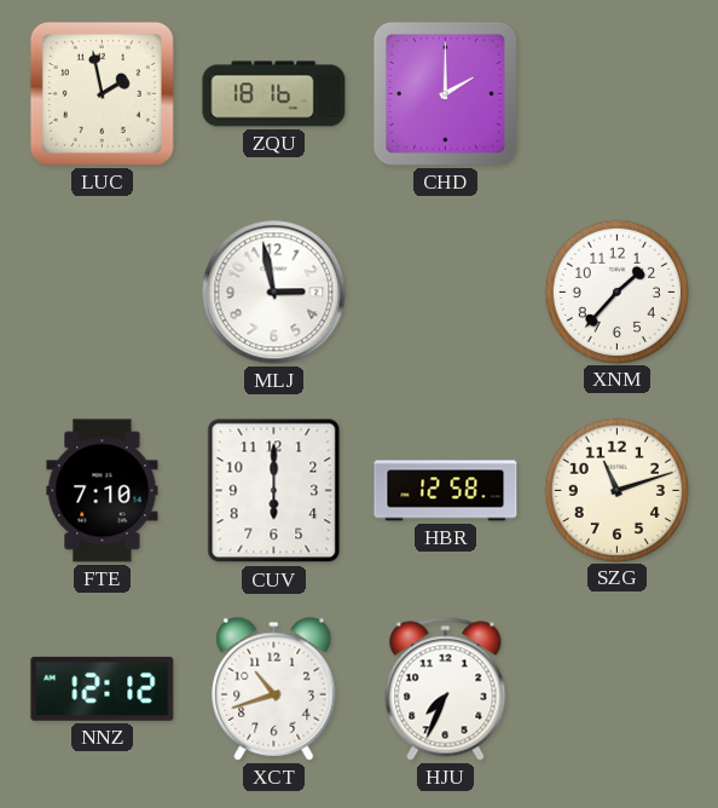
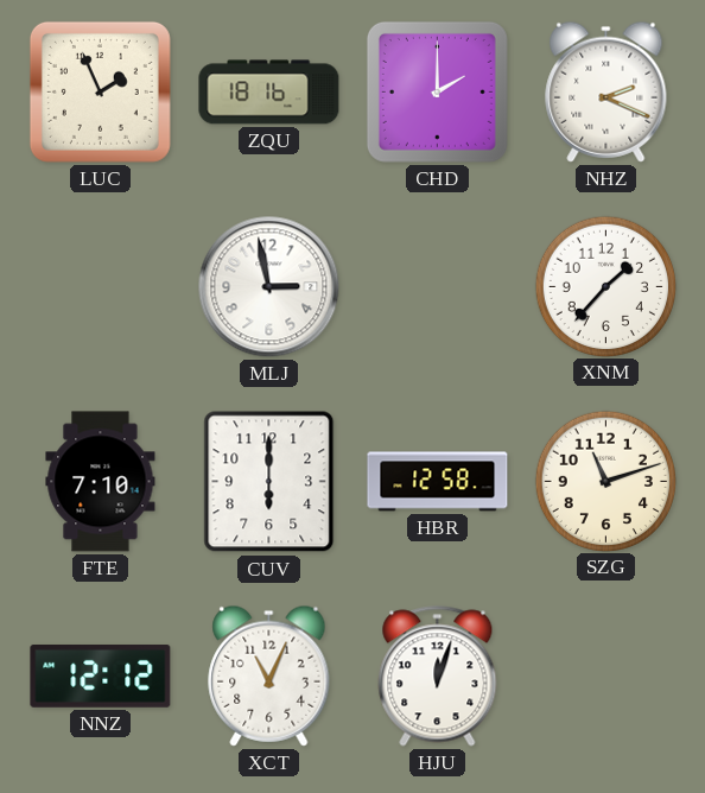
LUC: 1:58 -> 1:56
NHZ: none -> 2:19
XCT: 10:42 -> 11:04
HJU: 7:34 -> 12:03
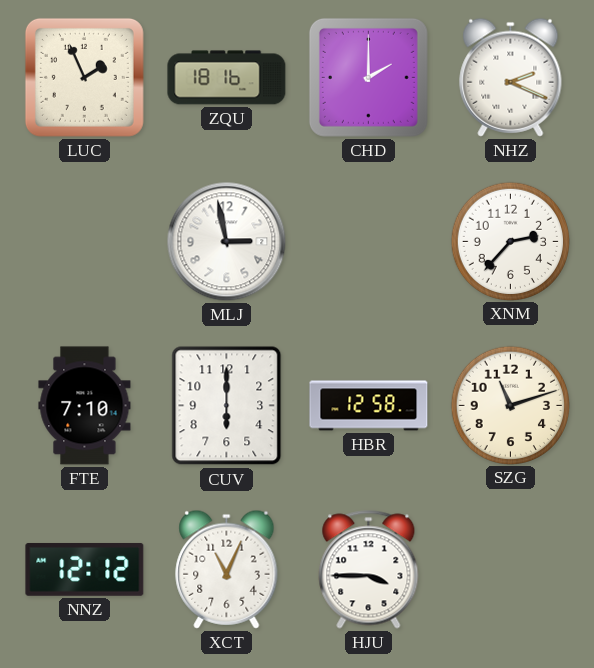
XNM: 1:37 -> 2:37
HJU: 12:03 -> 3:45
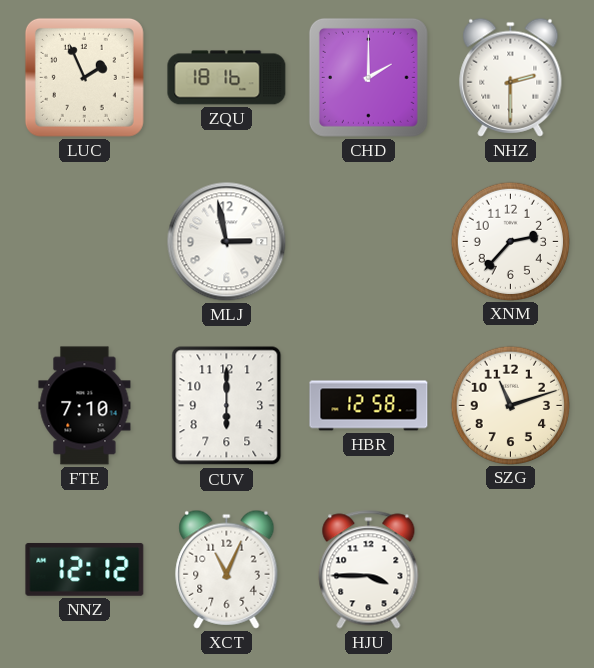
NHZ: 2:19 -> 2:30
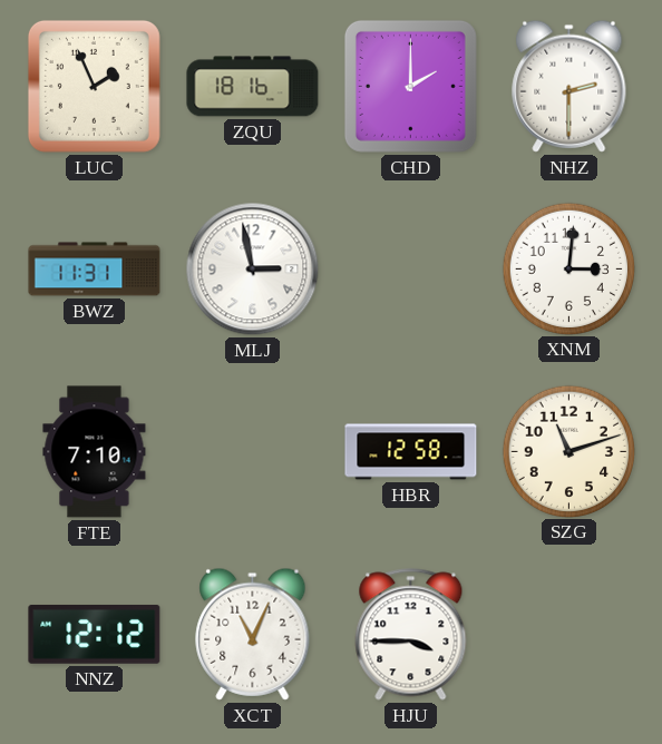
BWZ: none -> 11:31
XNM: 2:37 -> 3:01
CUV: 6:00 -> none
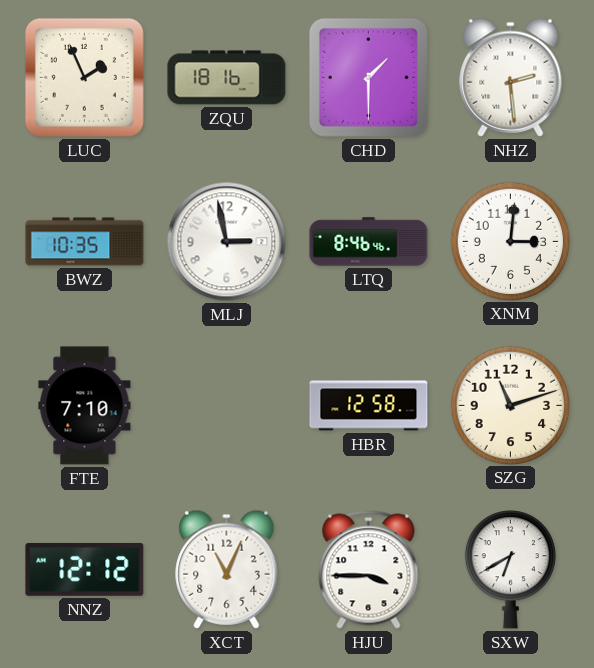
CHD: 2:00 -> 1:30
NHZ: 2:30 -> 2:29
BWZ: 11:31 -> 10:35
LTQ: none -> 8:46
SXW: none -> 6:40
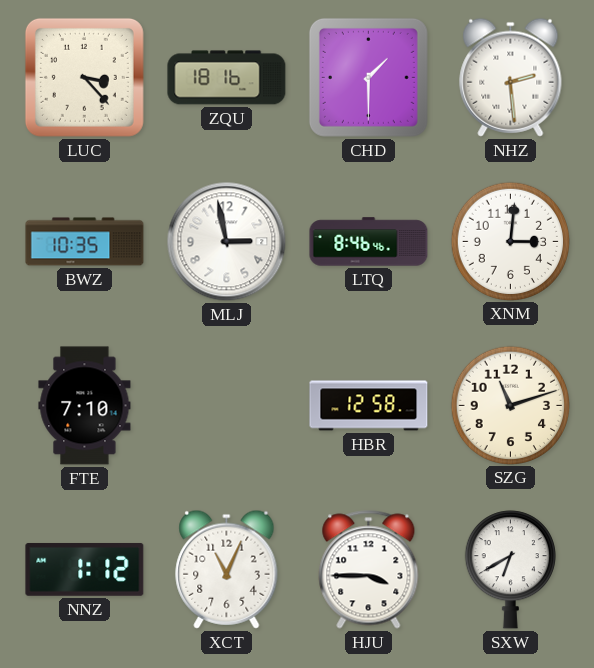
LUC: 1:56 -> 3:23
NNZ: 12:12 -> 1:12
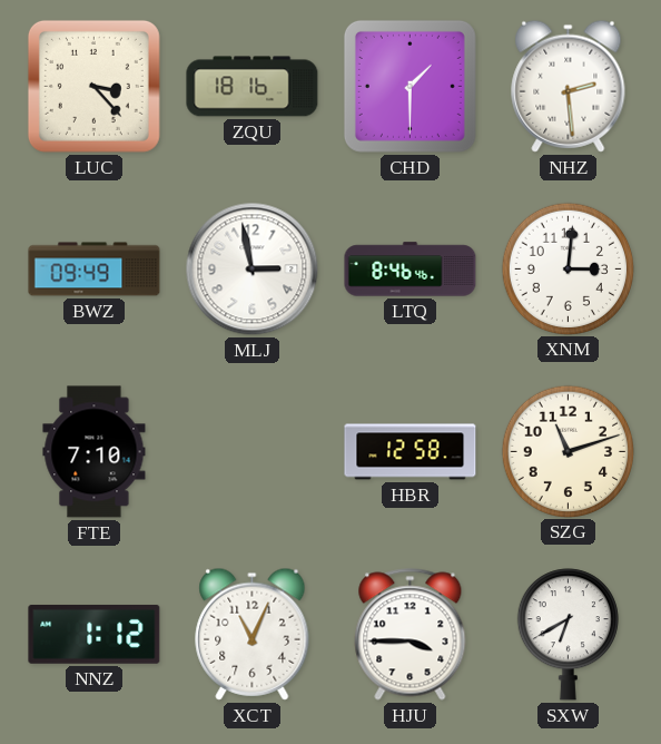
BWZ: 10:35 -> 09:49
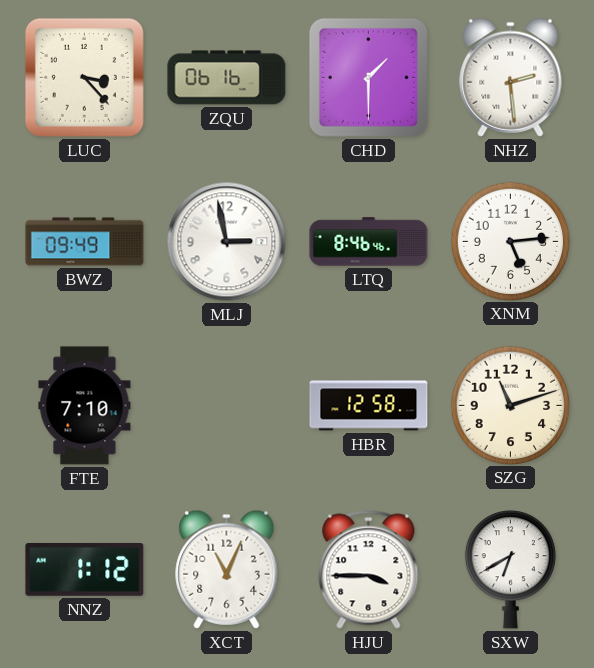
ZQU: 18:16 -> 06:16
XNM: 3:01 -> 5:14
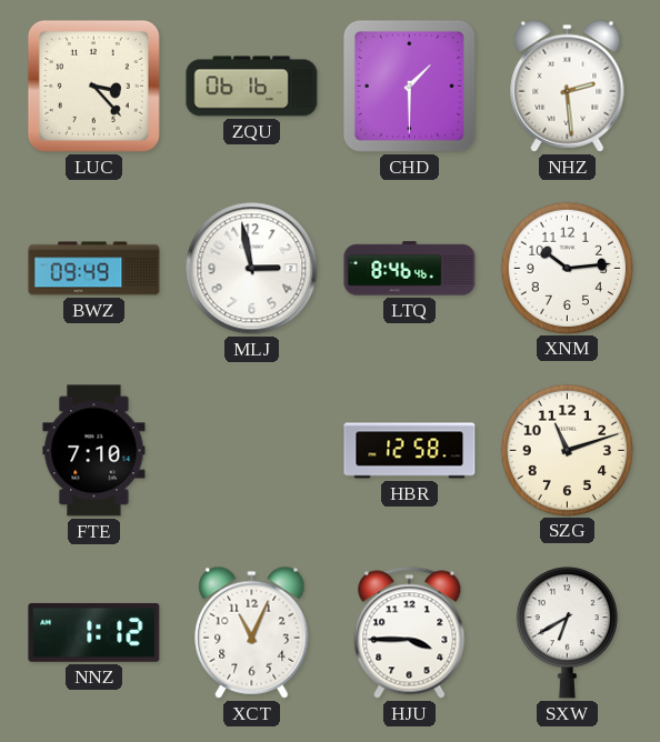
XNM: 5:14 -> 10:14
